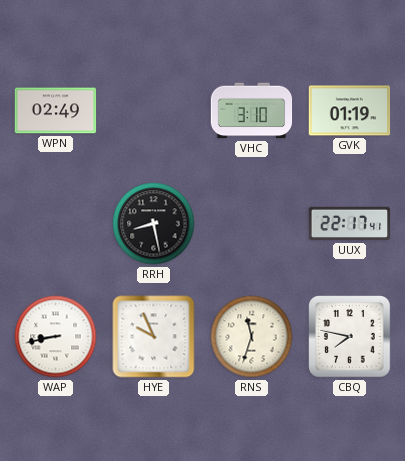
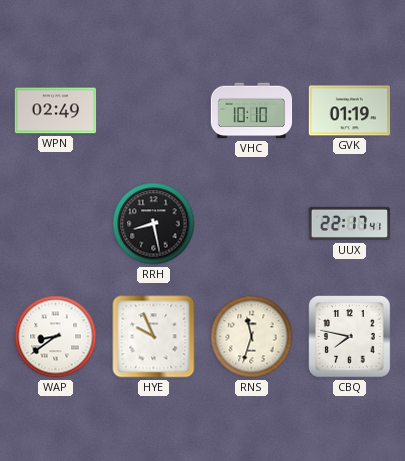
VHC: 3:10 -> 10:10
WAP: 8:43 -> 8:39
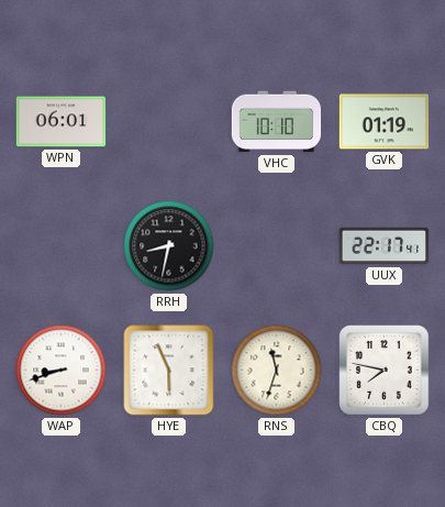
WPN: 02:49 -> 06:01
RRH: 8:28 -> 8:32
WAP: 8:39 -> 8:42
HYE: 9:56 -> 5:56
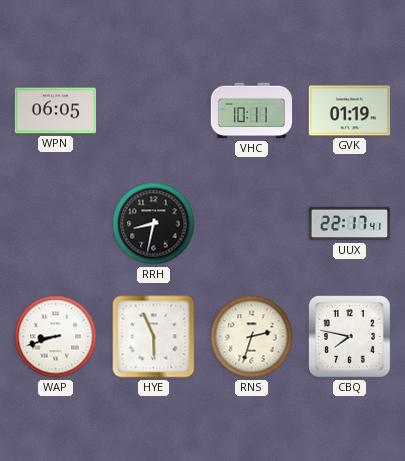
WPN: 06:01 -> 06:05
VHC: 10:10 -> 10:11
RNS: 11:33 -> 2:33
